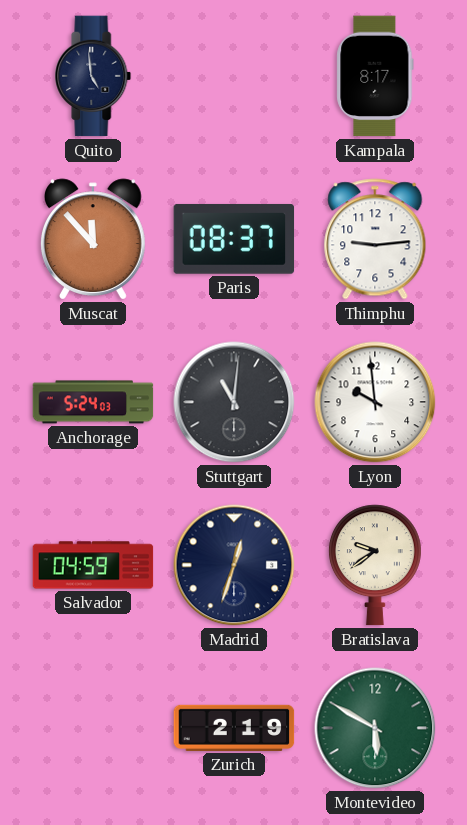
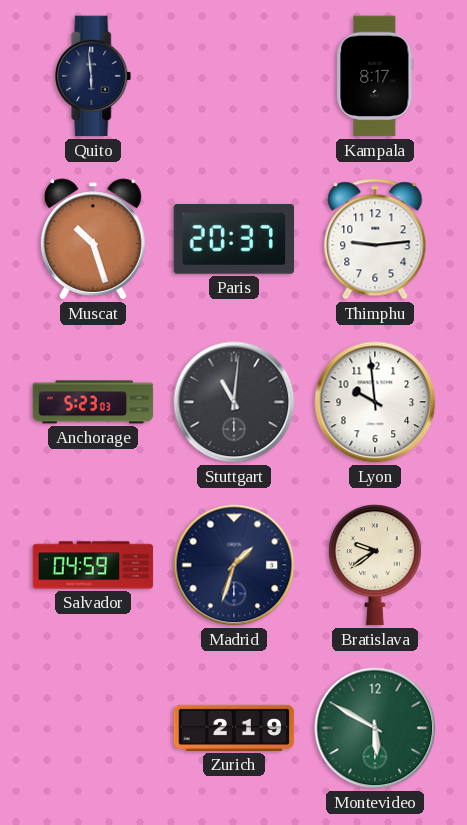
Quito: 4:59 -> 5:59
Muscat: 11:53 -> 10:27
Paris: 08:37 -> 20:37
Anchorage: 5:24 -> 5:23
Madrid: 12:33 -> 1:33
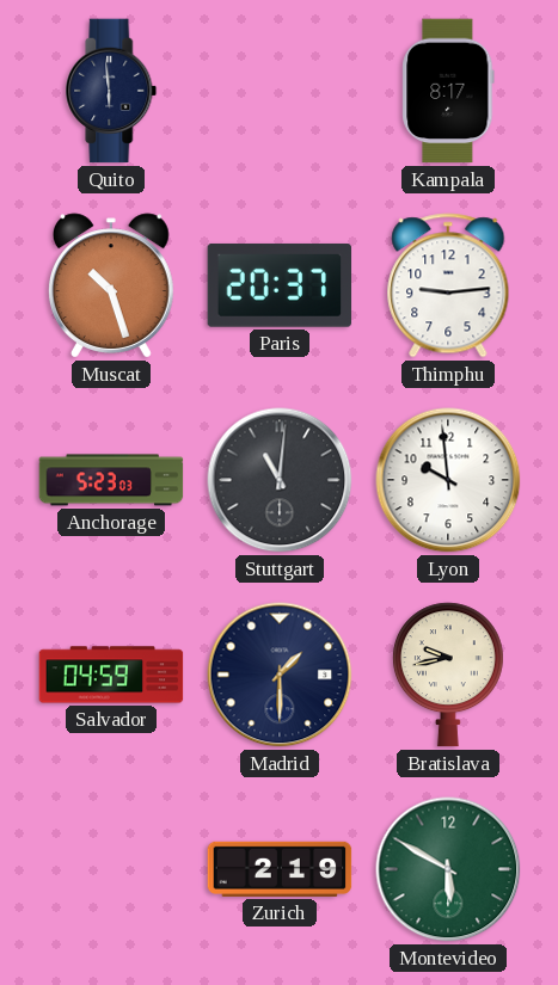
Madrid: 1:33 -> 1:30
Bratislava: 9:39 -> 9:43
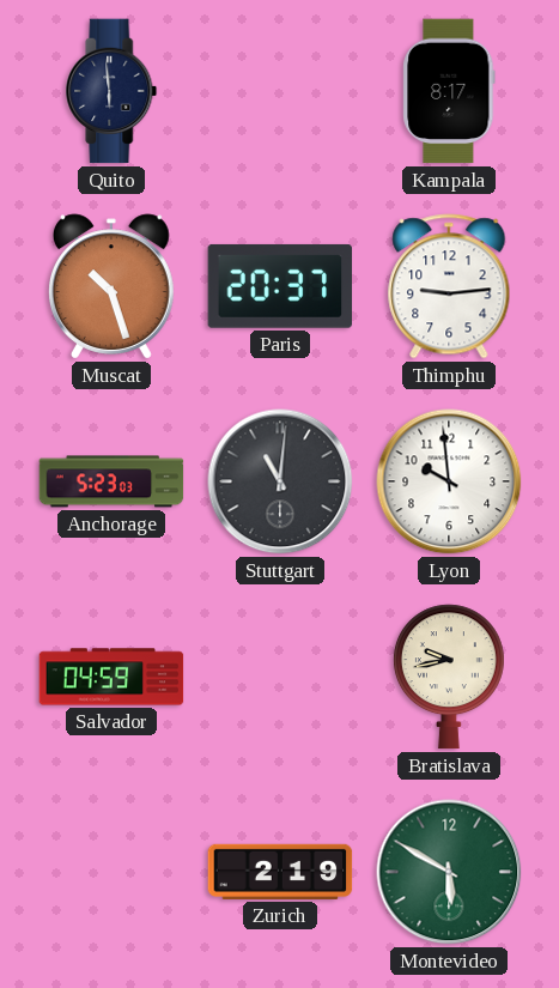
Madrid: 1:30 -> none
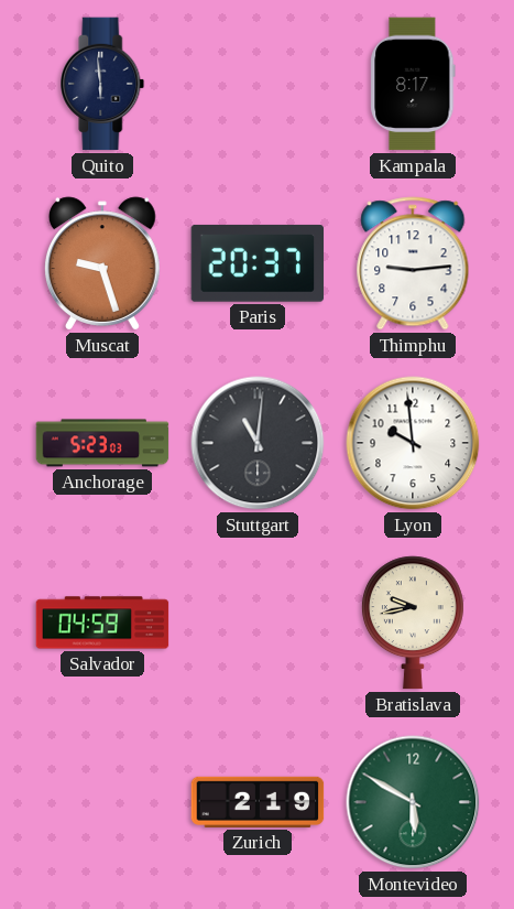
Muscat: 10:27 -> 9:27
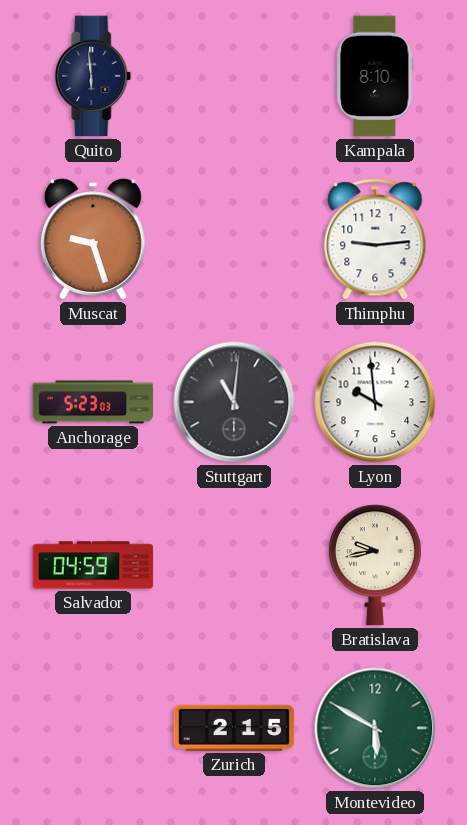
Kampala: 8:17 -> 8:10
Paris: 20:37 -> none
Zurich: 2:19 -> 2:15
